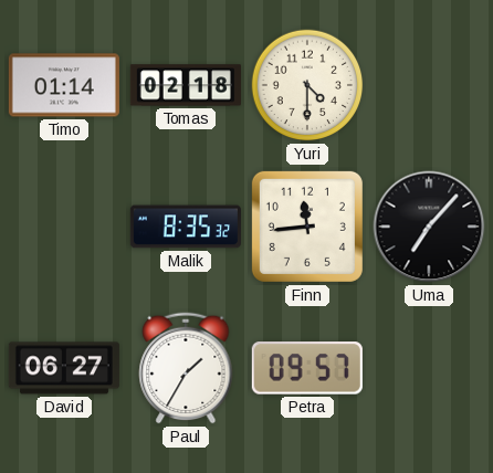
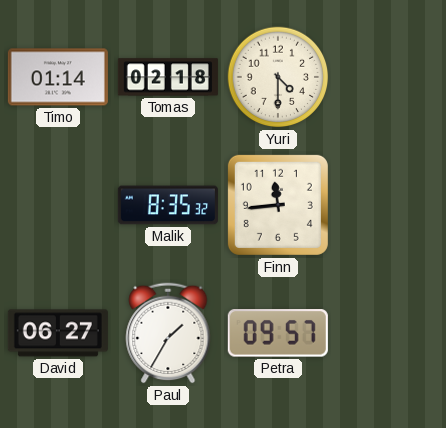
Uma: 7:07 -> none
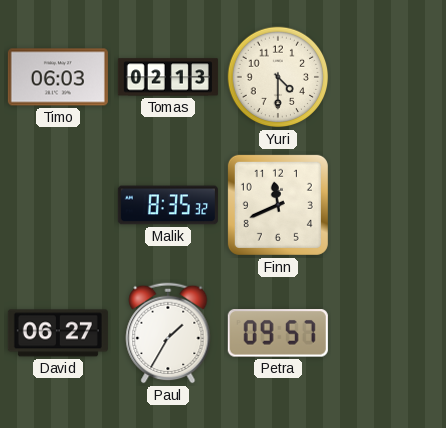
Timo: 01:14 -> 06:03
Tomas: 02:18 -> 02:13
Finn: 11:44 -> 11:41
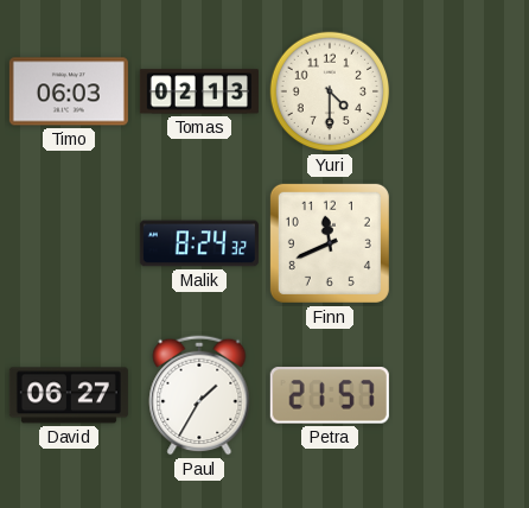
Malik: 8:35 -> 8:24
Petra: 09:57 -> 21:57
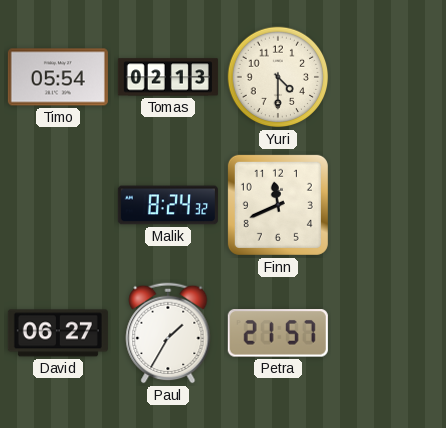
Timo: 06:03 -> 05:54
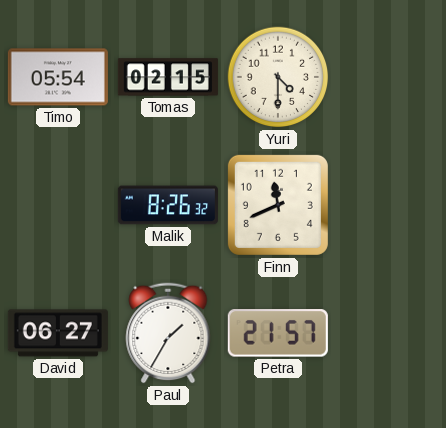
Tomas: 02:13 -> 02:15
Malik: 8:24 -> 8:26
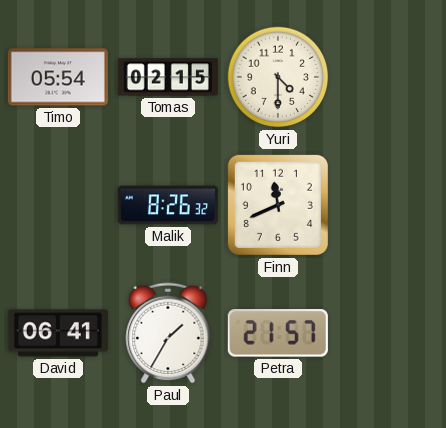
David: 06:27 -> 06:41
